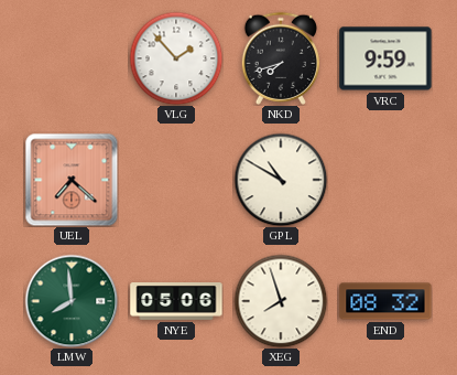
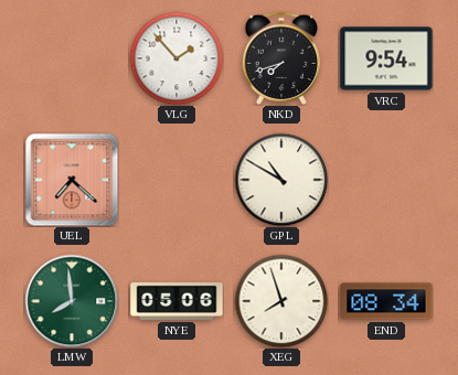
VRC: 9:59 -> 9:54
END: 08:32 -> 08:34
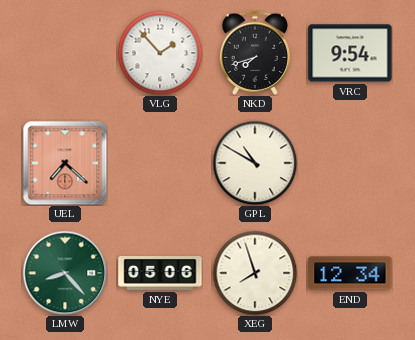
LMW: 7:59 -> 8:23
END: 08:34 -> 12:34
